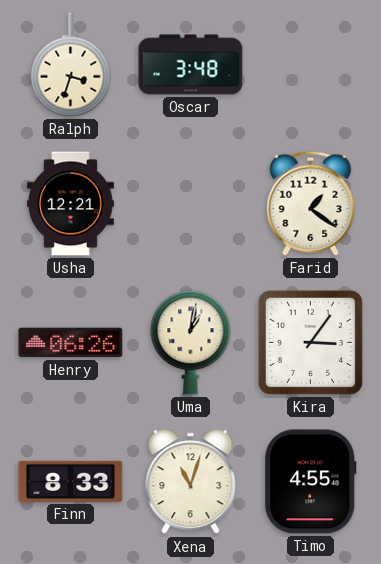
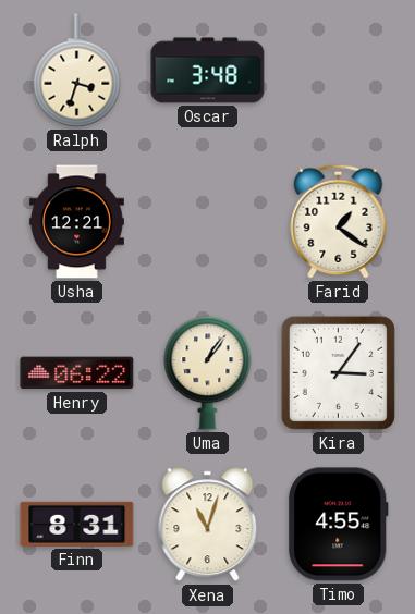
Henry: 06:26 -> 06:22
Uma: 1:02 -> 1:06
Finn: 8:33 -> 8:31
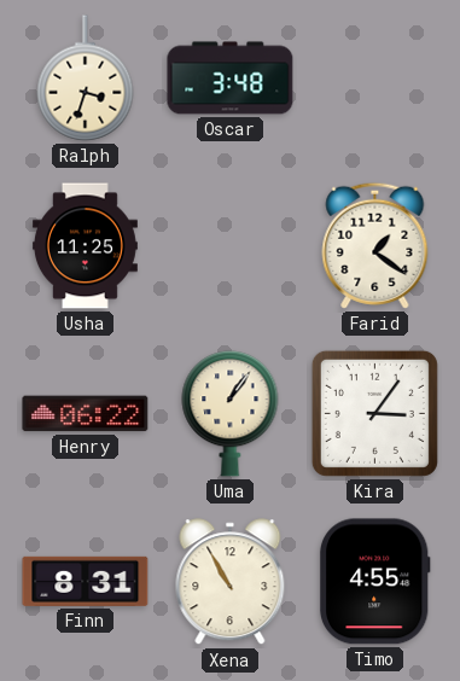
Usha: 12:21 -> 11:25
Xena: 11:03 -> 10:55
